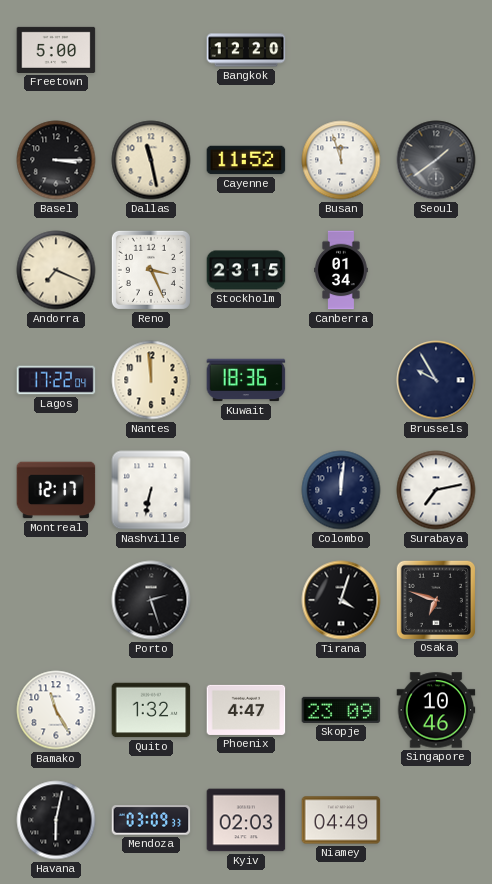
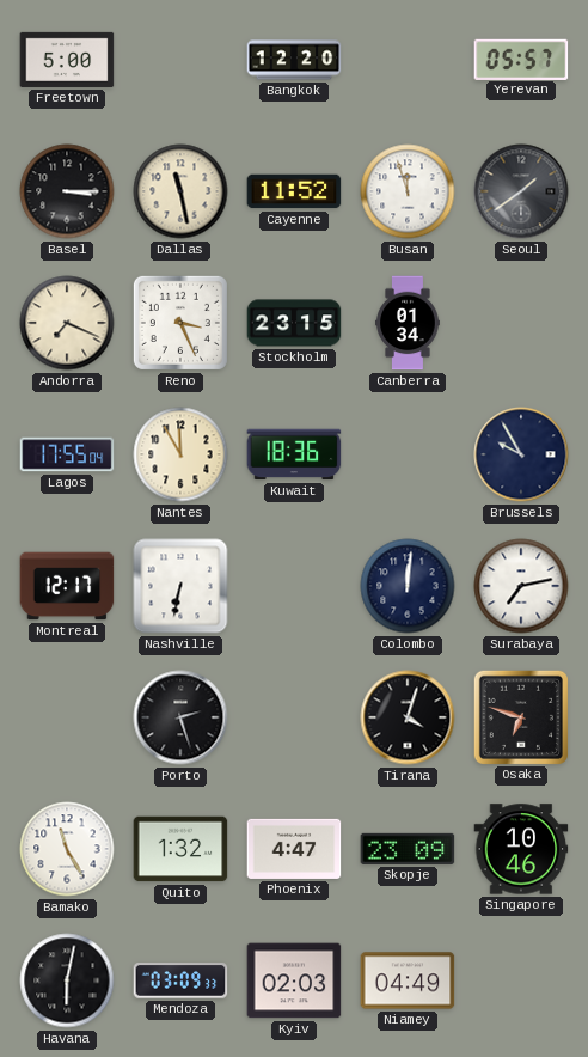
Yerevan: none -> 05:57
Lagos: 17:22 -> 17:55
Nantes: 11:59 -> 11:55
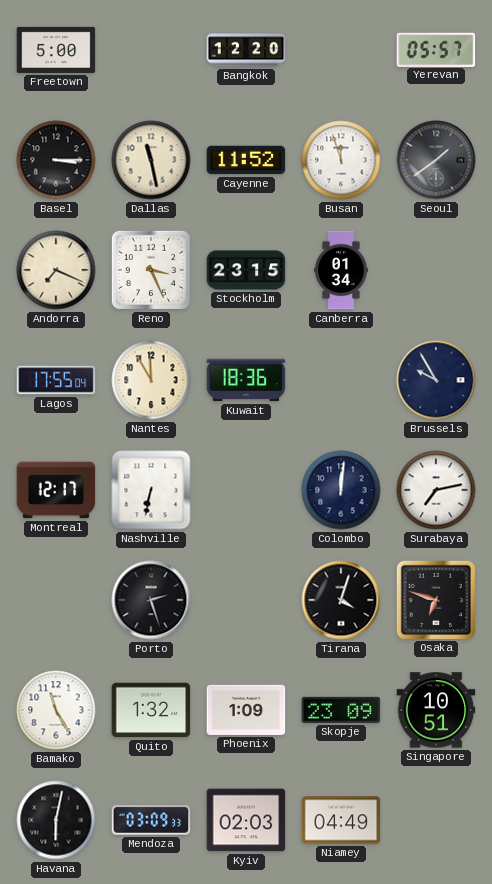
Phoenix: 4:47 -> 1:09
Singapore: 10:46 -> 10:51
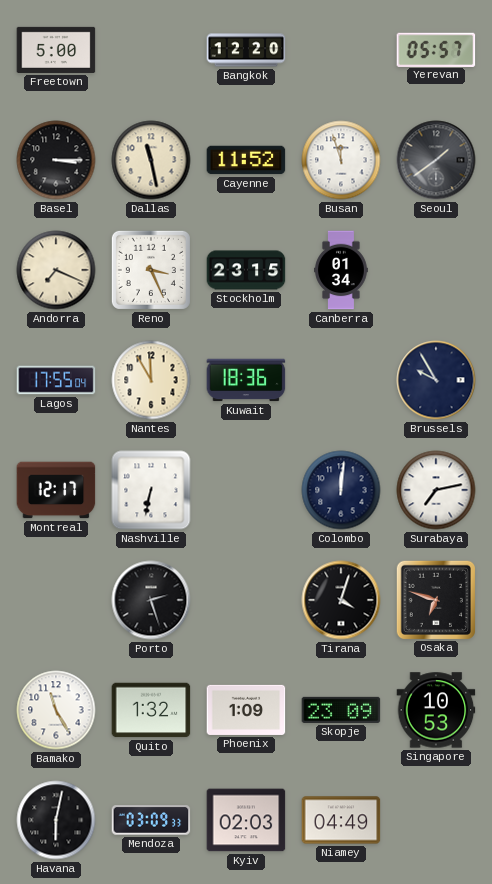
Singapore: 10:51 -> 10:53
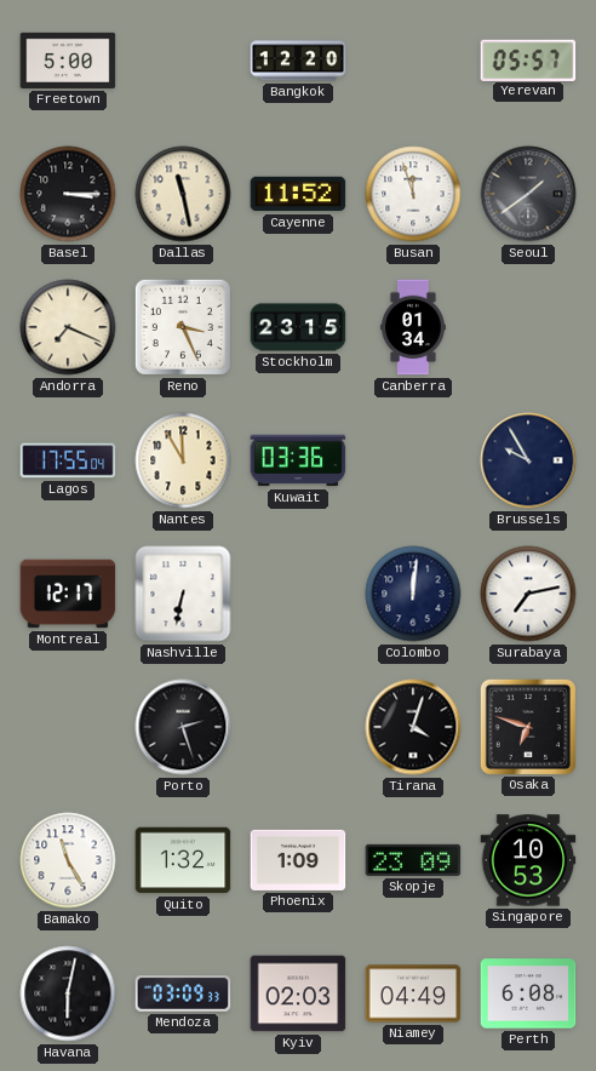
Kuwait: 18:36 -> 03:36
Perth: none -> 6:08
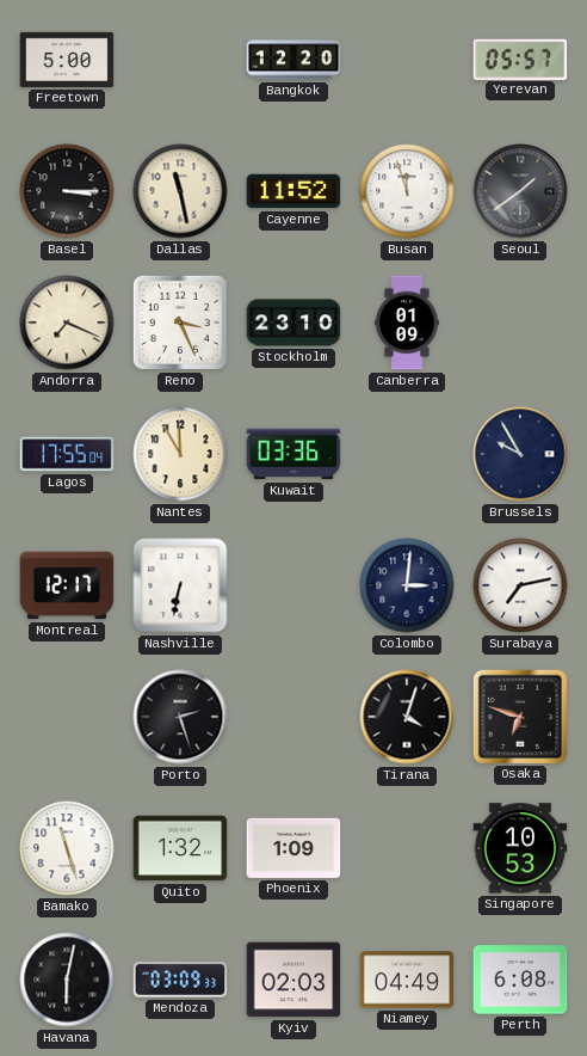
Stockholm: 23:15 -> 23:10
Canberra: 01:34 -> 01:09
Colombo: 12:01 -> 3:01
Bamako: 11:25 -> 11:27
Skopje: 23:09 -> none
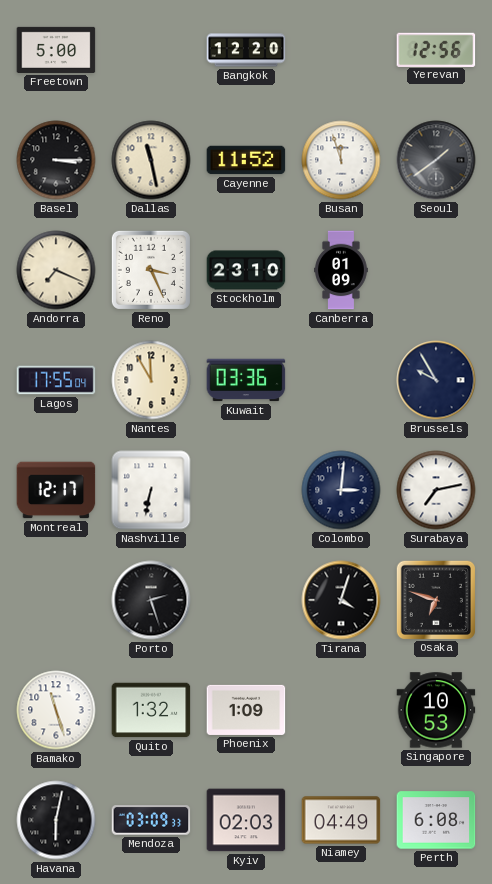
Yerevan: 05:57 -> 12:56
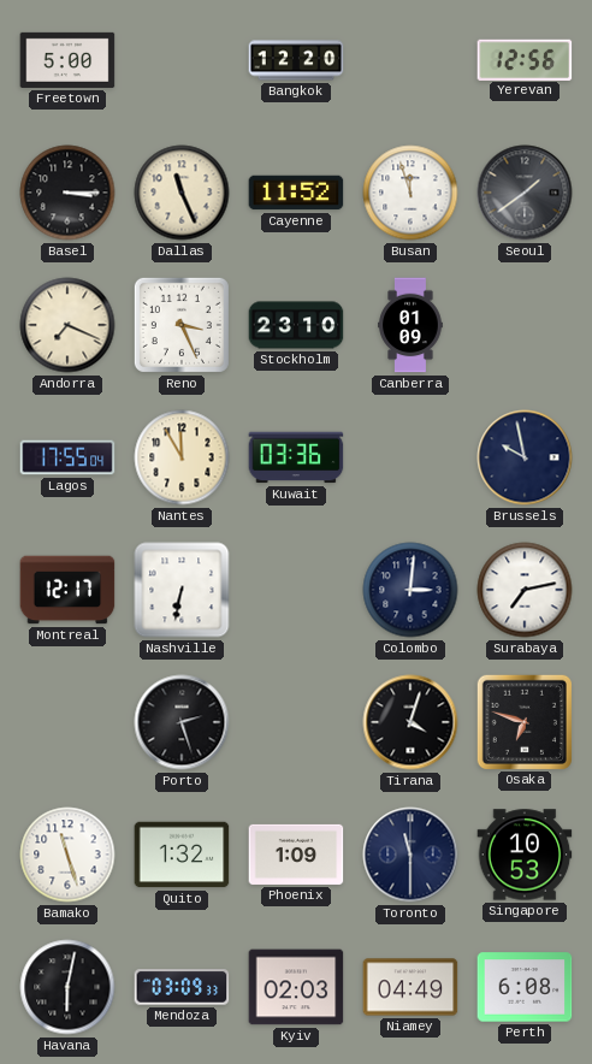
Dallas: 11:28 -> 11:26
Brussels: 9:55 -> 9:58
Toronto: none -> 11:30
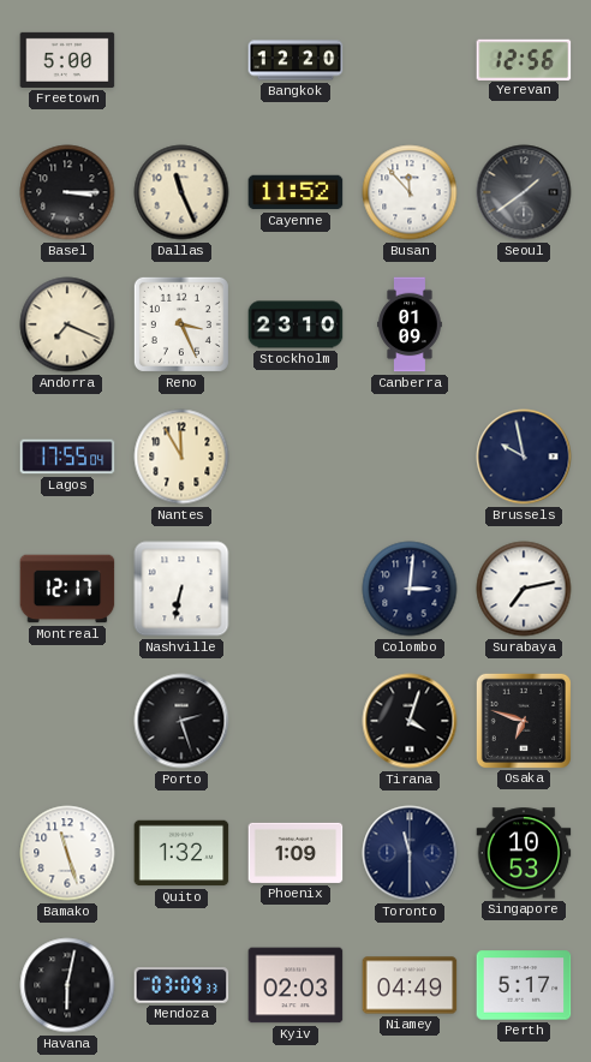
Busan: 11:57 -> 11:53
Kuwait: 03:36 -> none
Perth: 6:08 -> 5:17
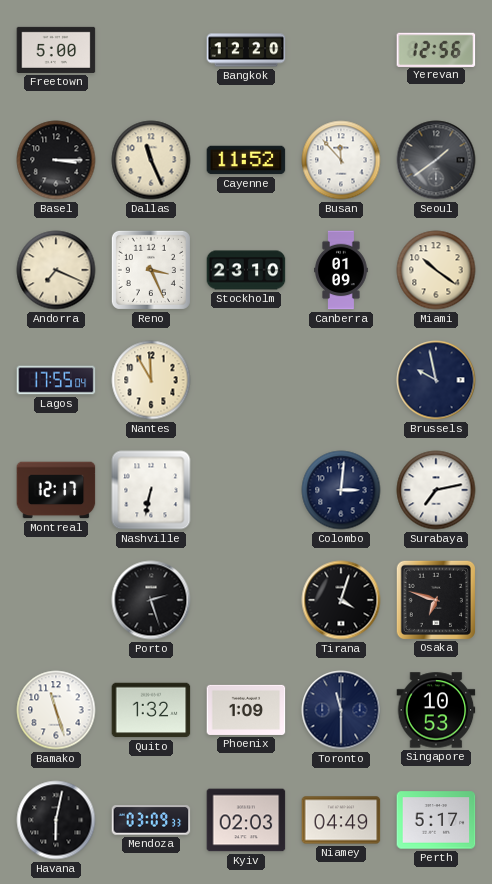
Miami: none -> 10:21
